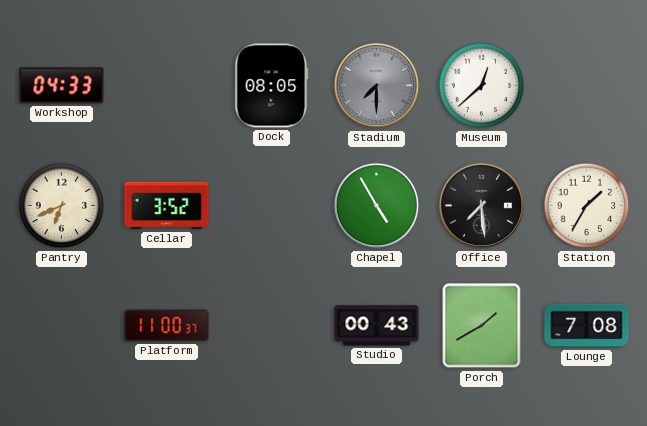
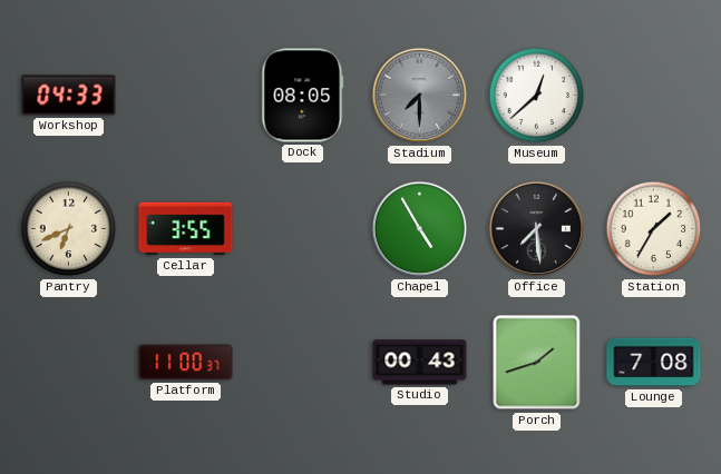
Cellar: 3:52 -> 3:55
Porch: 1:40 -> 1:42
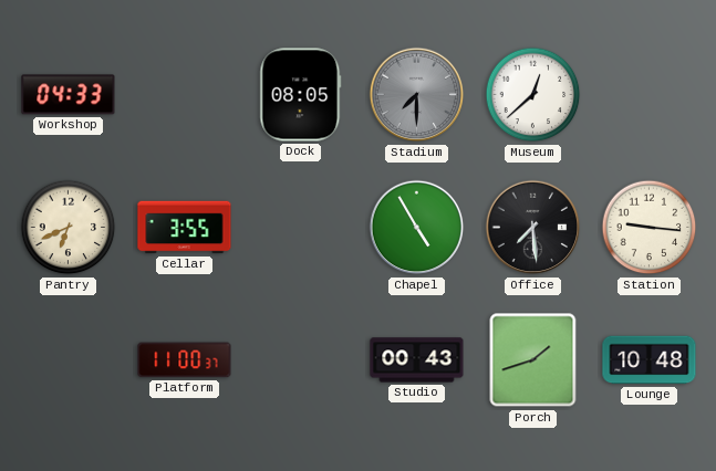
Station: 1:35 -> 9:16
Lounge: 7:08 -> 10:48
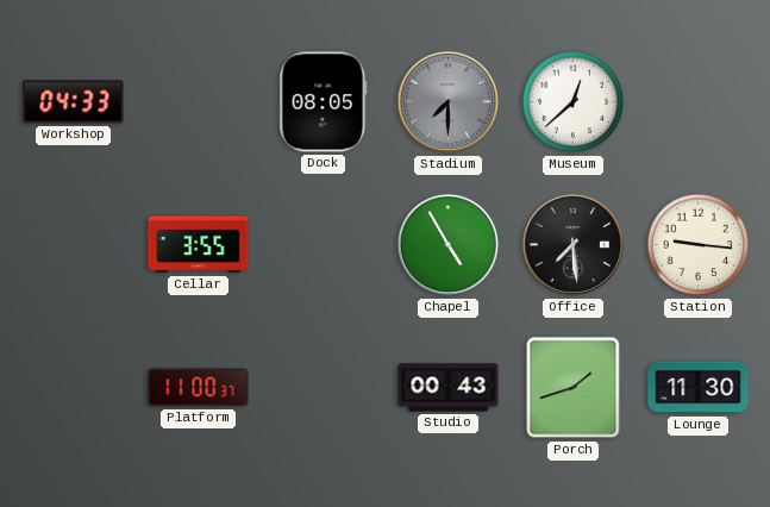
Pantry: 6:41 -> none
Lounge: 10:48 -> 11:30
